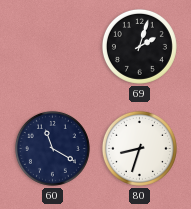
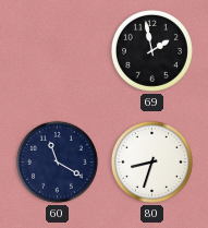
69: 2:03 -> 1:58
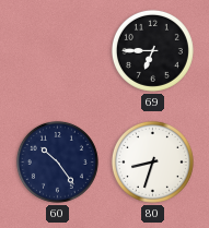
69: 1:58 -> 6:45
60: 11:20 -> 10:24
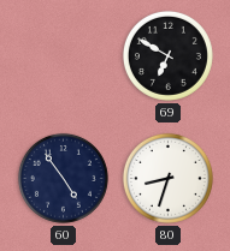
69: 6:45 -> 6:50
60: 10:24 -> 4:54
